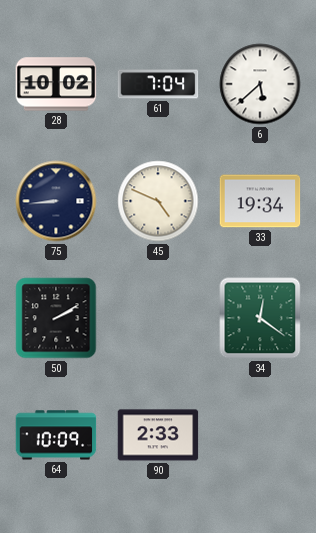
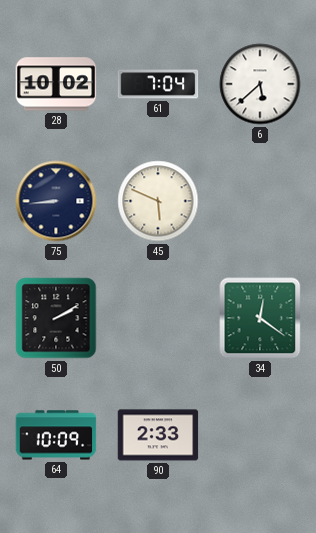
45: 4:49 -> 5:49
33: 19:34 -> none
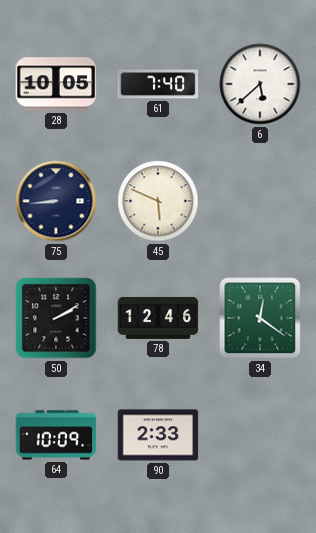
28: 10:02 -> 10:05
61: 7:04 -> 7:40
78: none -> 12:46
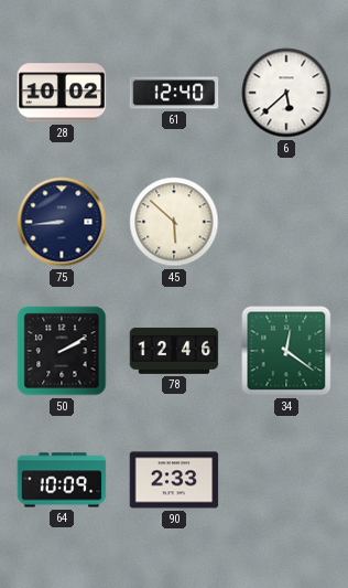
28: 10:05 -> 10:02
61: 7:40 -> 12:40
45: 5:49 -> 5:52
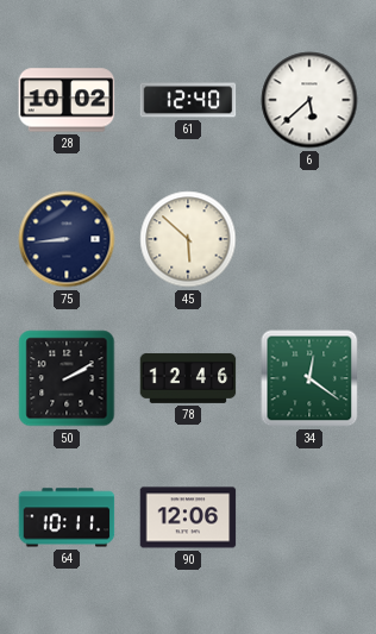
64: 10:09 -> 10:11
90: 2:33 -> 12:06
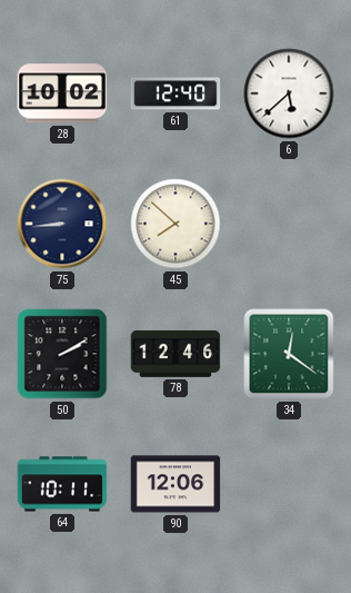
45: 5:52 -> 7:52
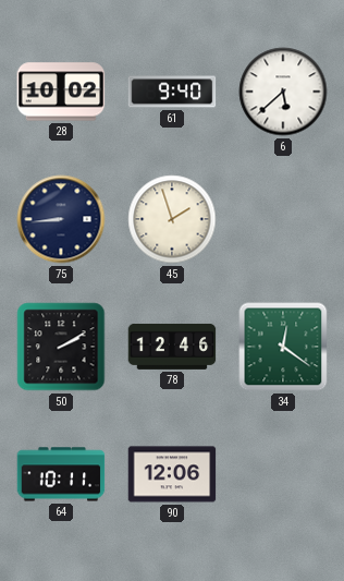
61: 12:40 -> 9:40
45: 7:52 -> 1:57
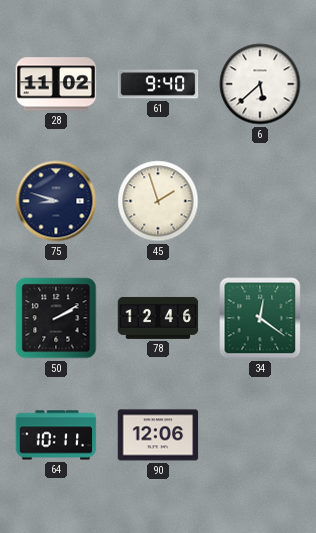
28: 10:02 -> 11:02
75: 8:44 -> 8:48
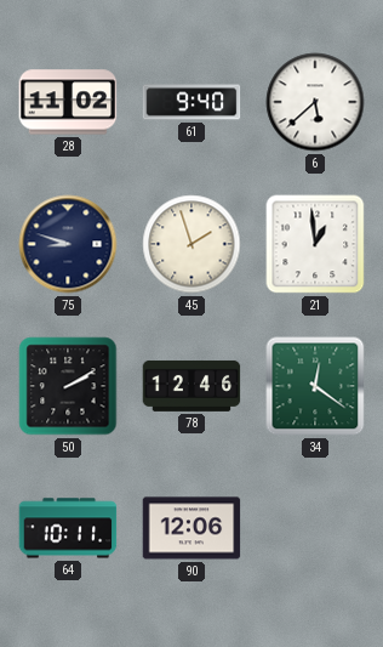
21: none -> 12:59
